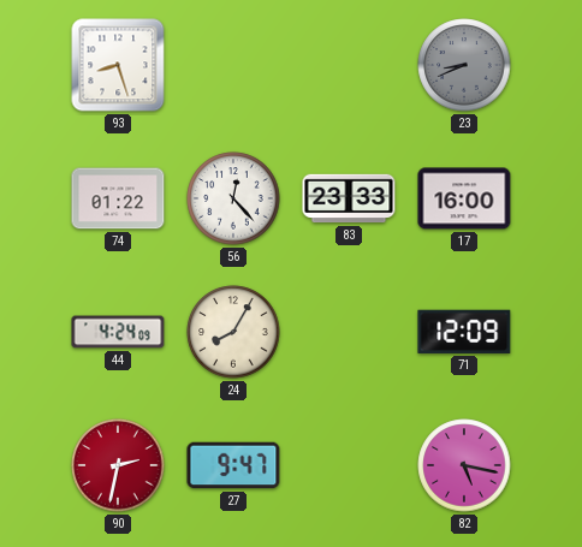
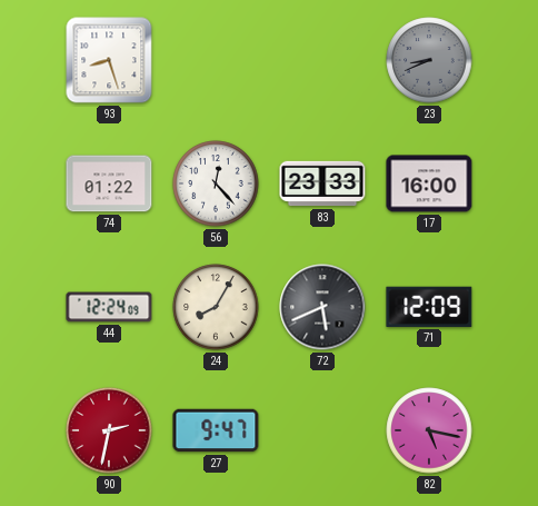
44: 4:24 -> 12:24
72: none -> 5:41
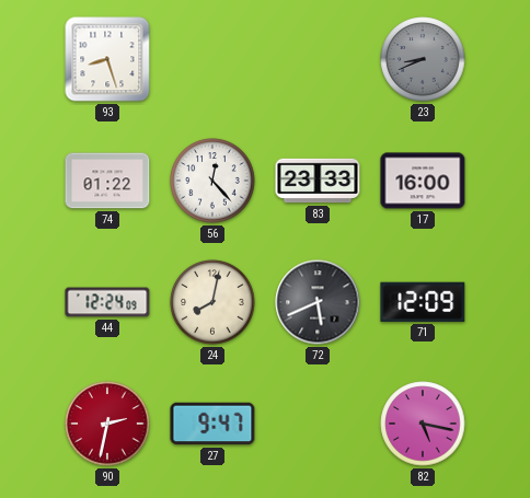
24: 8:05 -> 8:02
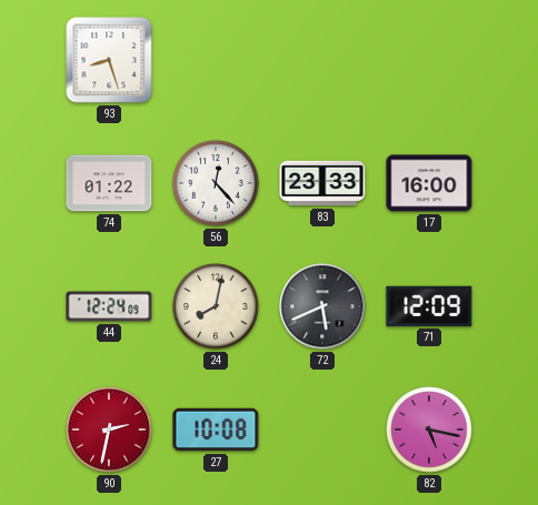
23: 8:41 -> none
27: 9:47 -> 10:08
